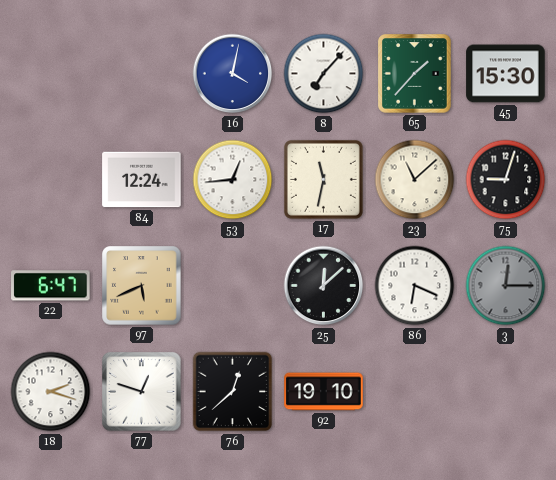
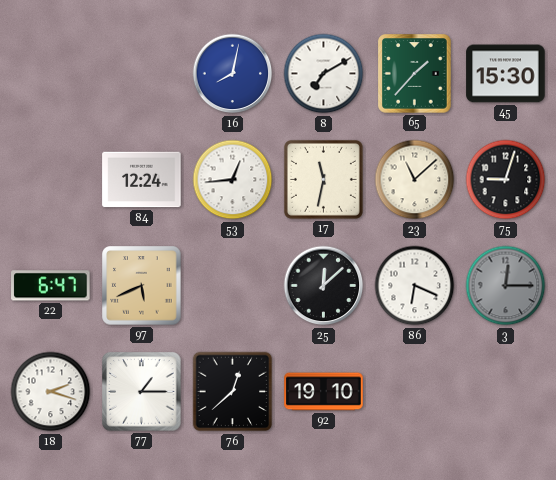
16: 4:02 -> 8:02
8: 7:07 -> 7:10
77: 12:48 -> 1:15
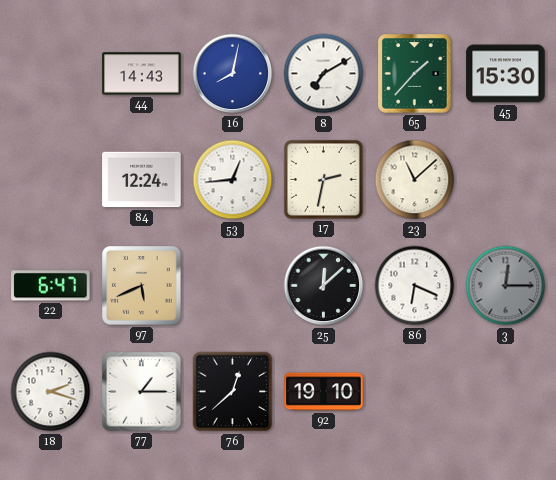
44: none -> 14:43
17: 11:32 -> 2:32
75: 9:03 -> none
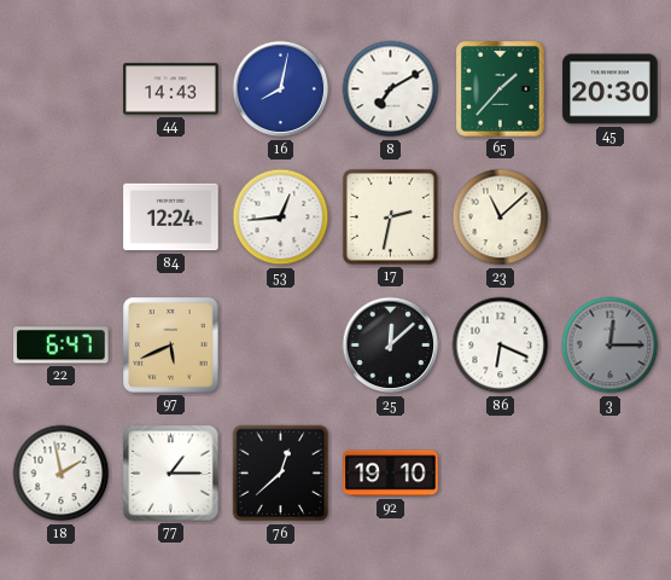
45: 15:30 -> 20:30
18: 2:18 -> 1:58
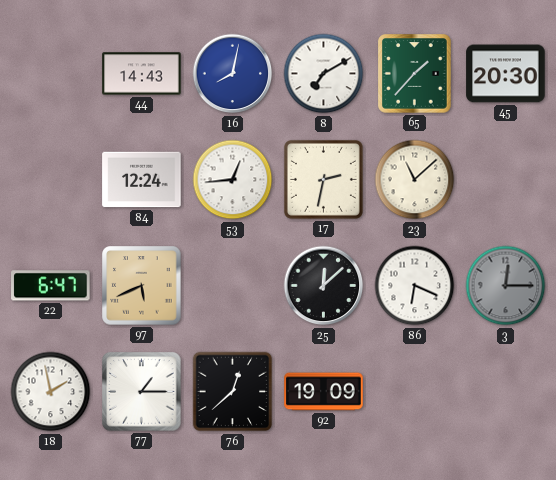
92: 19:10 -> 19:09
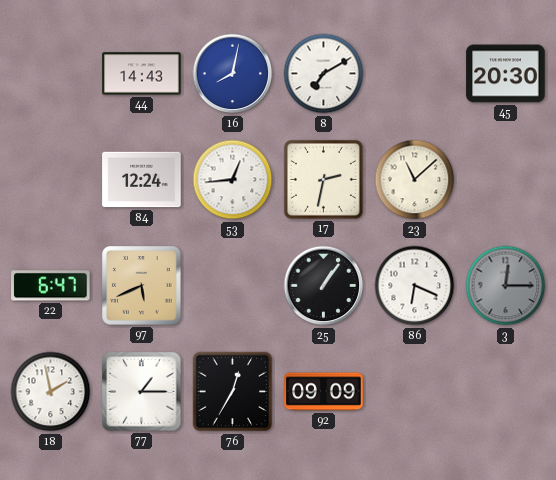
65: 1:37 -> none
25: 12:08 -> 1:06
76: 12:38 -> 12:35
92: 19:09 -> 09:09
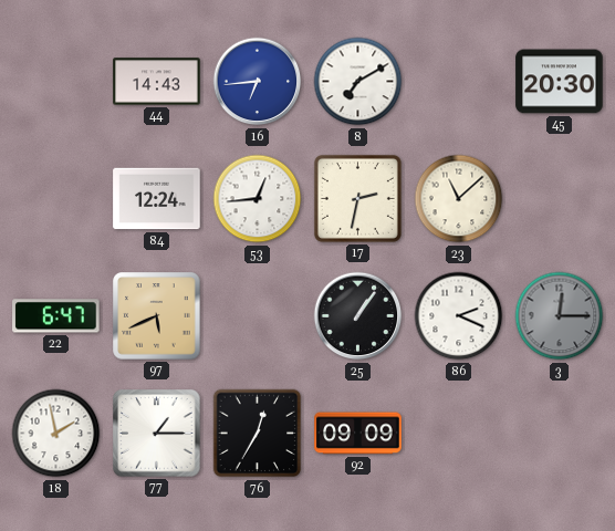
16: 8:02 -> 6:44
86: 6:19 -> 2:19
